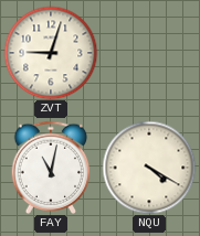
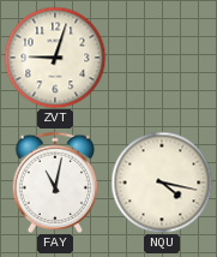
NQU: 4:20 -> 4:17
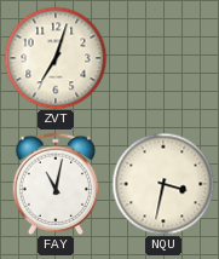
ZVT: 9:03 -> 7:03
NQU: 4:17 -> 3:32
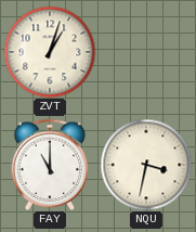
ZVT: 7:03 -> 1:03
FAY: 11:02 -> 11:00
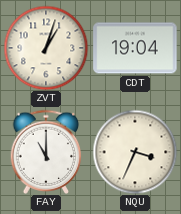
CDT: none -> 19:04
NQU: 3:32 -> 3:34
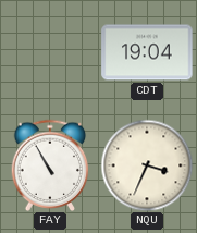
ZVT: 1:03 -> none
FAY: 11:00 -> 10:55
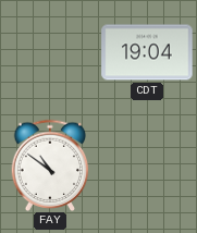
FAY: 10:55 -> 10:51
NQU: 3:34 -> none
